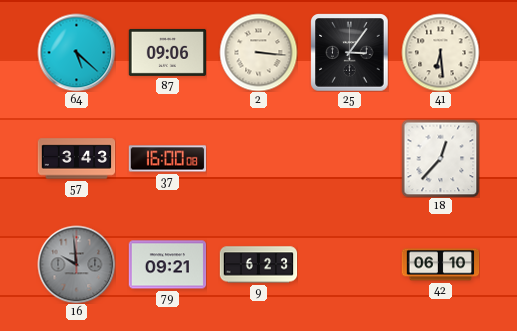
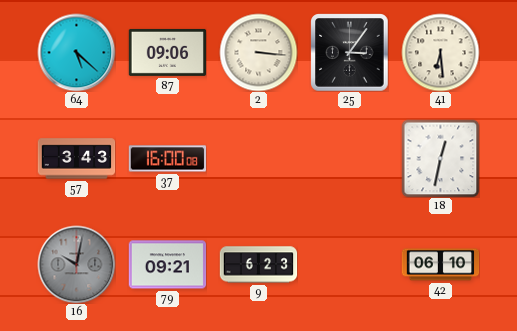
18: 12:37 -> 12:32
16: 9:59 -> 10:02
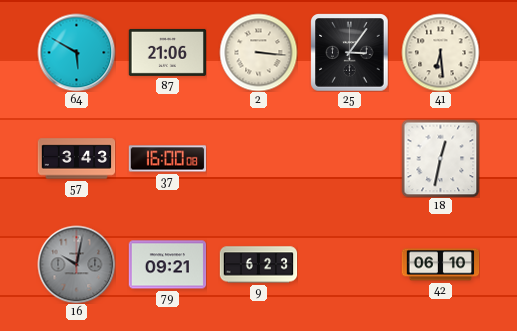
64: 5:22 -> 5:50
87: 09:06 -> 21:06
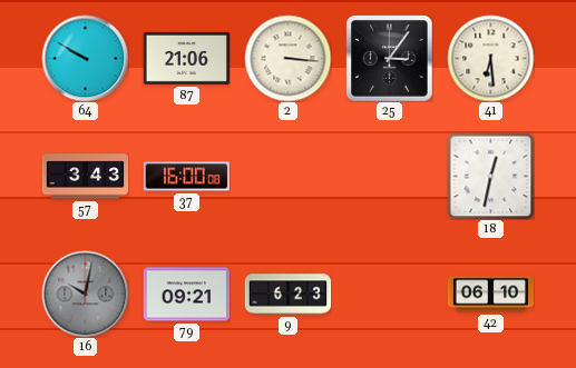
64: 5:50 -> 9:50
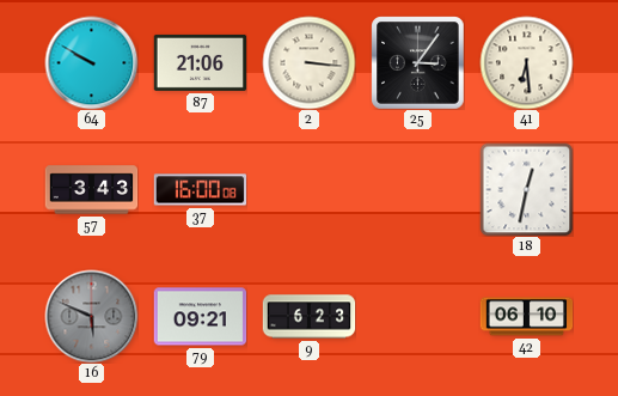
16: 10:02 -> 5:49
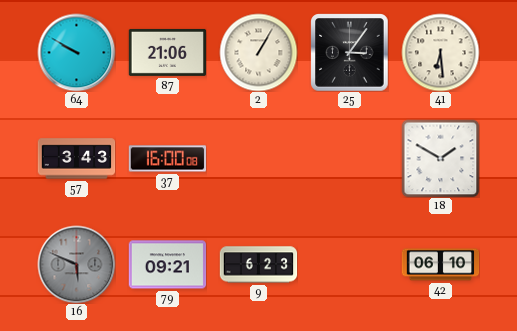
2: 3:16 -> 1:05
18: 12:32 -> 1:50
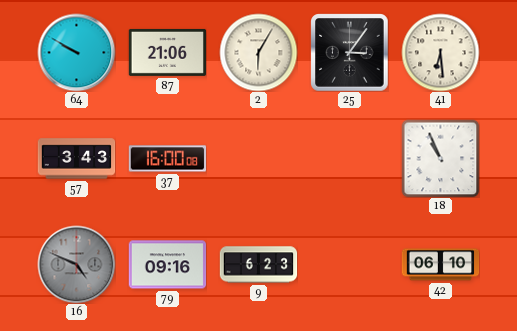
2: 1:05 -> 6:05
18: 1:50 -> 10:56
16: 5:49 -> 4:49
79: 09:21 -> 09:16
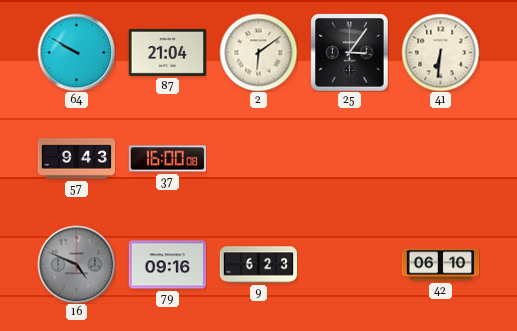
87: 21:06 -> 21:04
2: 6:05 -> 6:09
41: 6:29 -> 6:31
57: 3:43 -> 9:43
18: 10:56 -> none
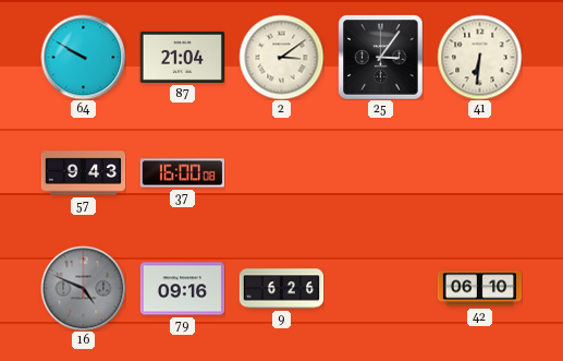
2: 6:09 -> 3:09
9: 6:23 -> 6:26
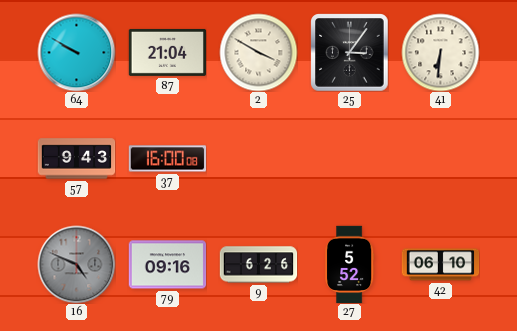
2: 3:09 -> 3:50
27: none -> 5:52
